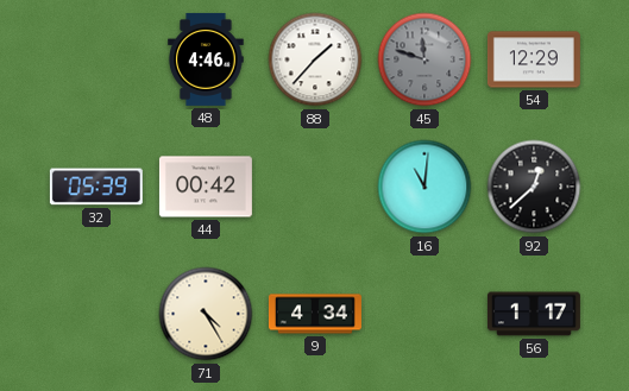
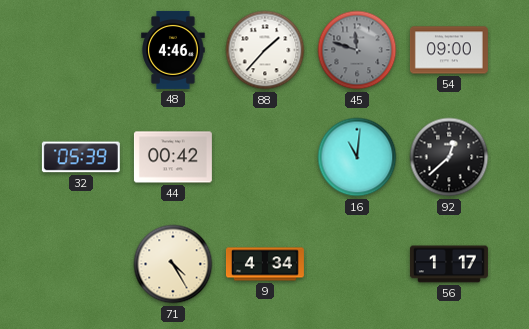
54: 12:29 -> 09:00
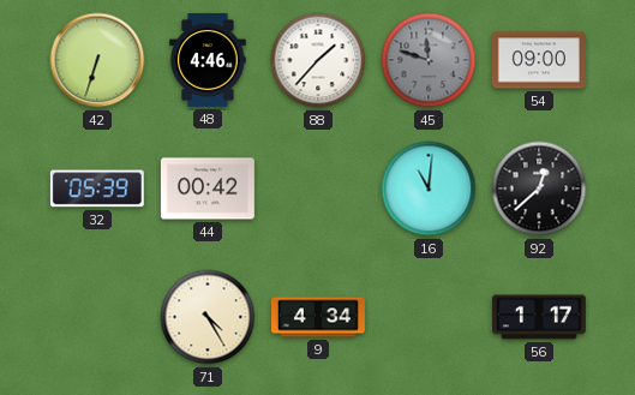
42: none -> 6:33
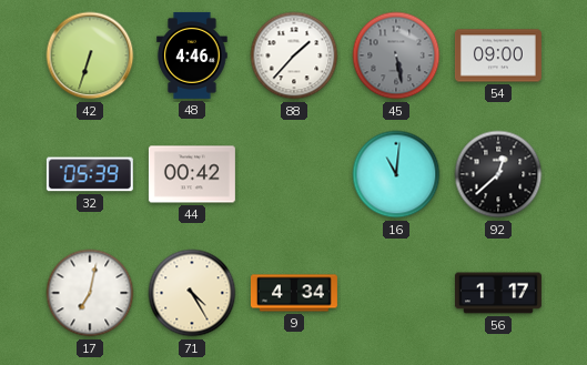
45: 11:48 -> 5:28
17: none -> 7:02
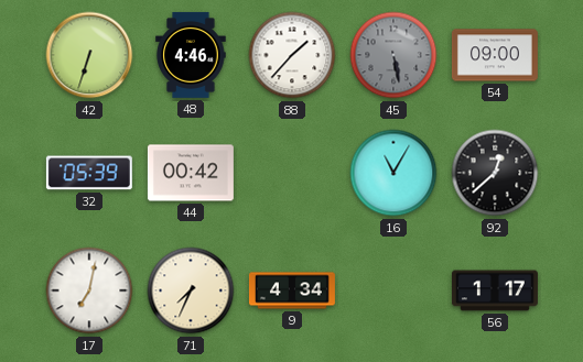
16: 11:01 -> 11:05
71: 4:25 -> 7:34
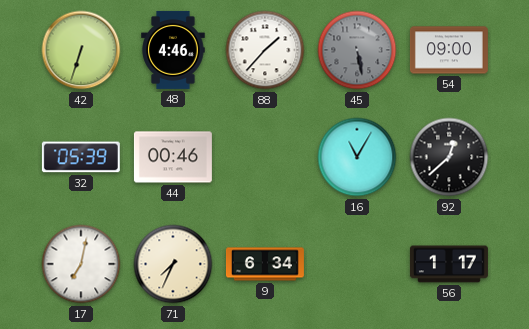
44: 00:42 -> 00:46
9: 4:34 -> 6:34
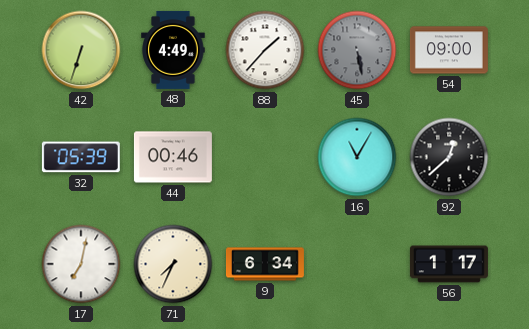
48: 4:46 -> 4:49
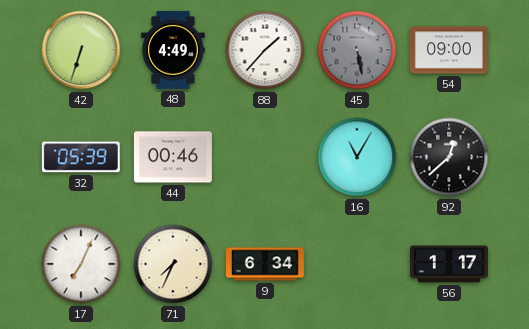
17: 7:02 -> 7:04
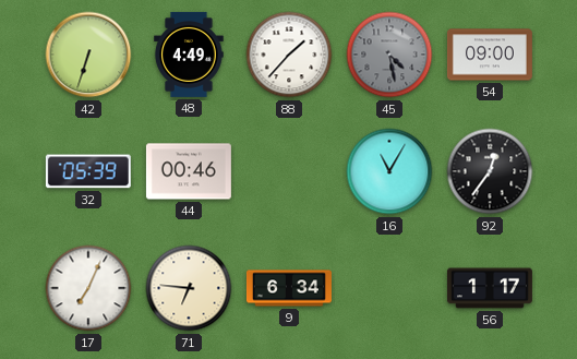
45: 5:28 -> 4:28
92: 12:38 -> 12:36
71: 7:34 -> 6:46
